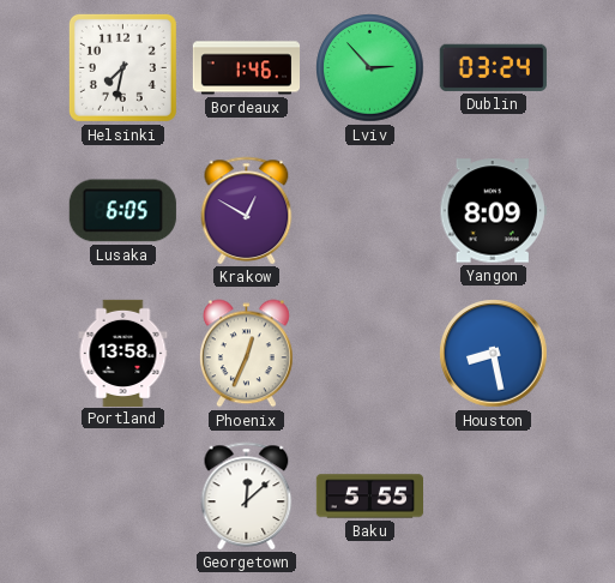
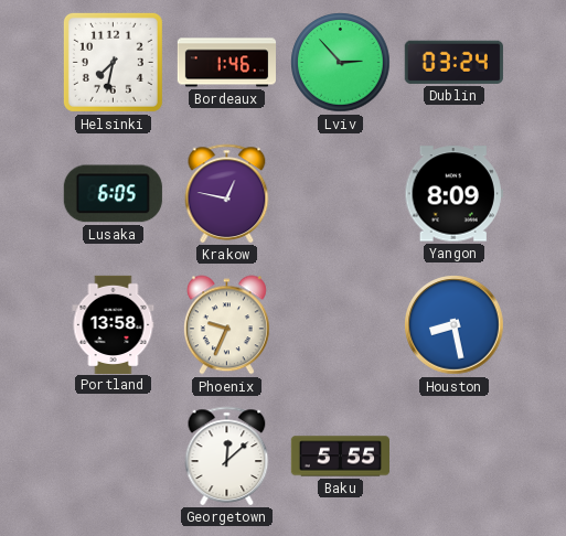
Krakow: 12:50 -> 12:47
Phoenix: 12:34 -> 9:34
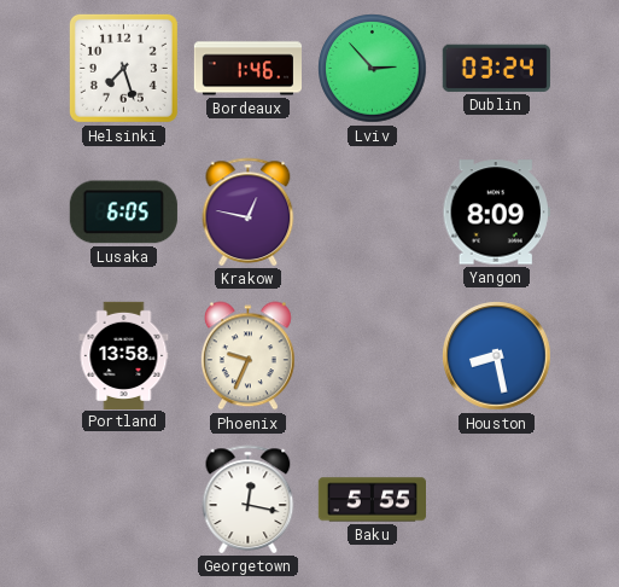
Helsinki: 7:32 -> 7:27
Georgetown: 12:08 -> 12:17
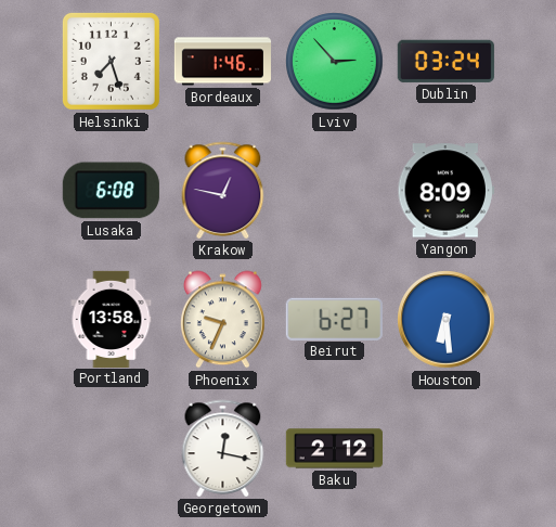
Lusaka: 6:05 -> 6:08
Beirut: none -> 6:27
Houston: 8:28 -> 6:29
Baku: 5:55 -> 2:12
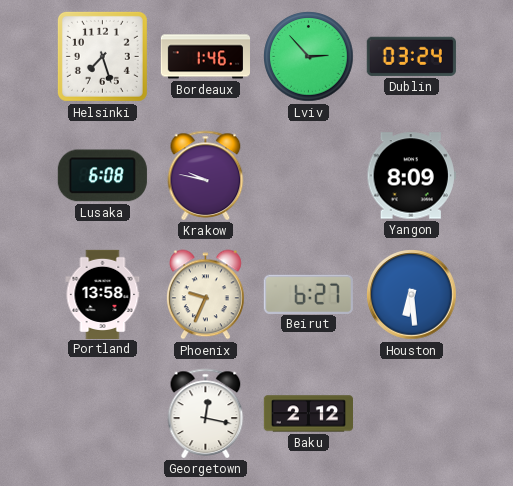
Krakow: 12:47 -> 9:47
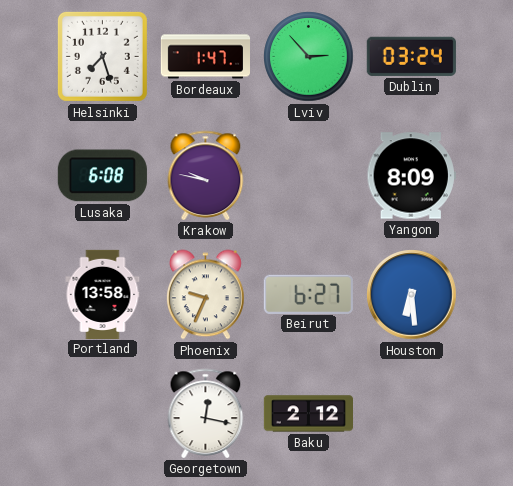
Bordeaux: 1:46 -> 1:47
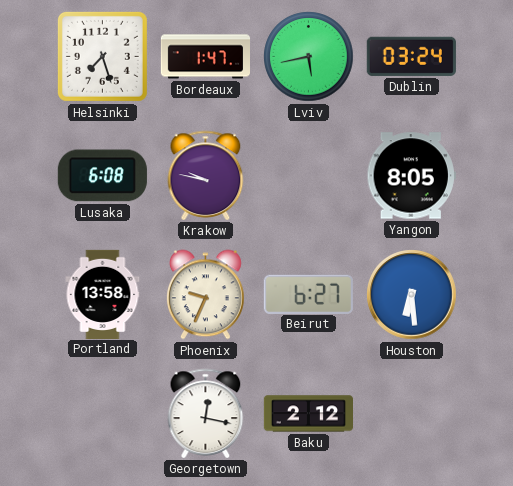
Lviv: 2:53 -> 5:43
Yangon: 8:09 -> 8:05
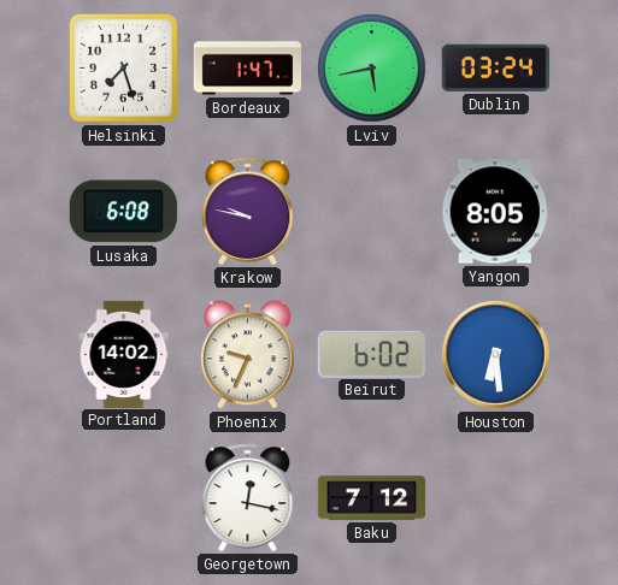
Portland: 13:58 -> 14:02
Beirut: 6:27 -> 6:02
Baku: 2:12 -> 7:12
